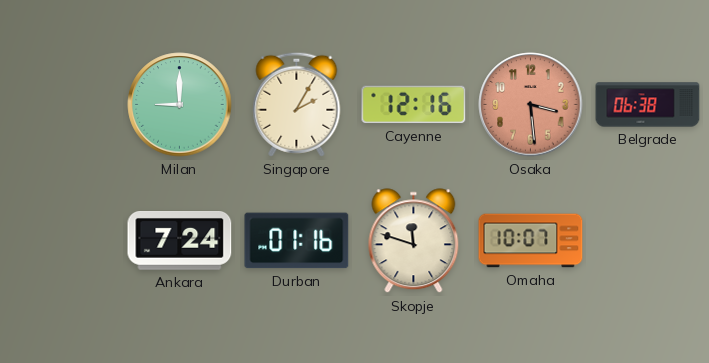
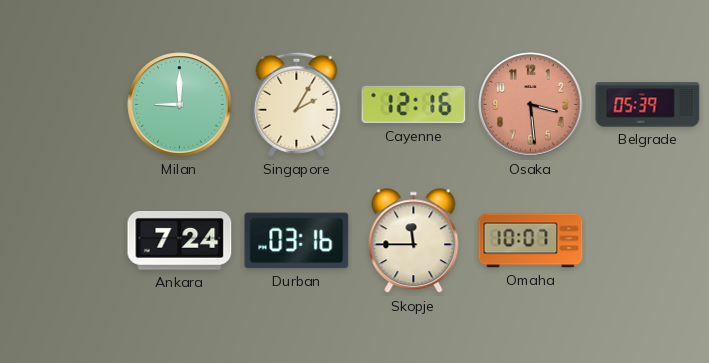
Belgrade: 06:38 -> 05:39
Durban: 01:16 -> 03:16
Skopje: 11:48 -> 11:45
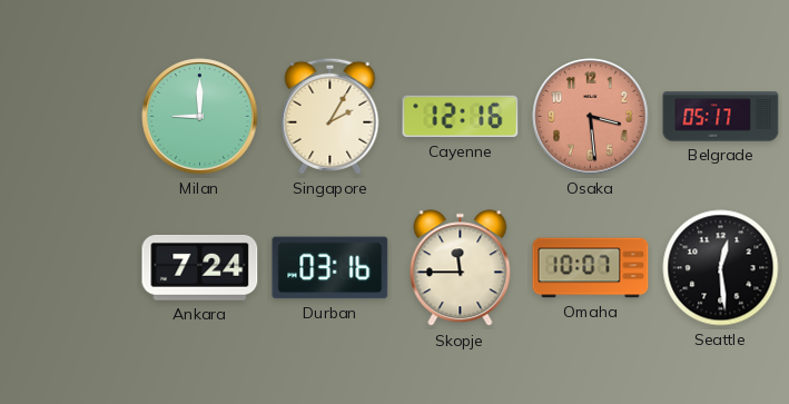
Belgrade: 05:39 -> 05:17
Seattle: none -> 12:29
